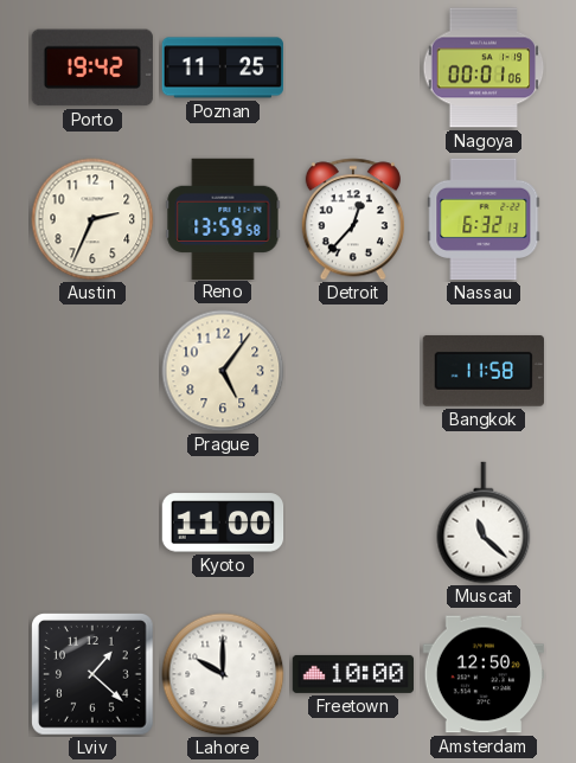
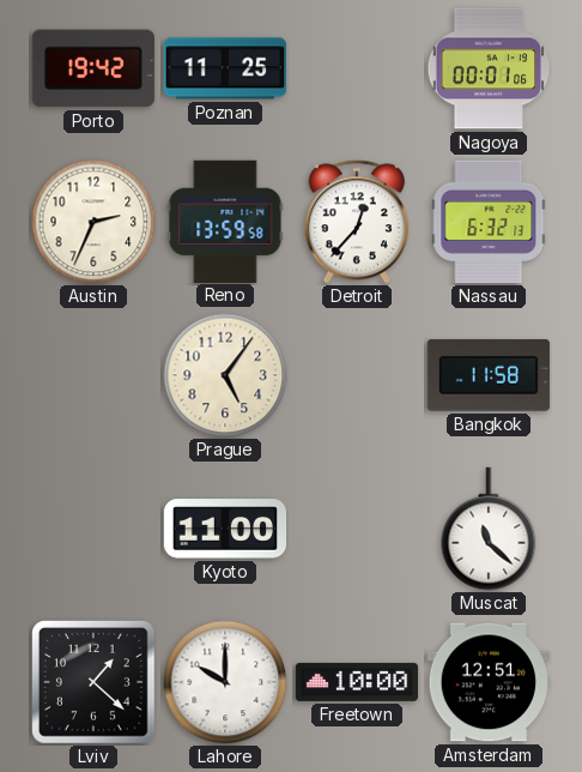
Amsterdam: 12:50 -> 12:51
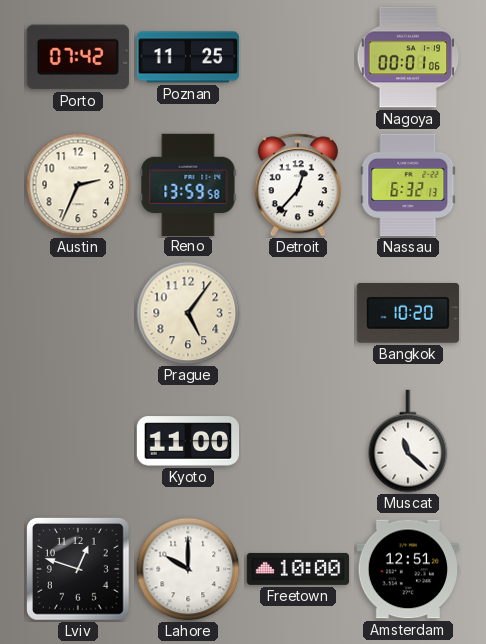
Porto: 19:42 -> 07:42
Bangkok: 11:58 -> 10:20
Lviv: 1:22 -> 12:48
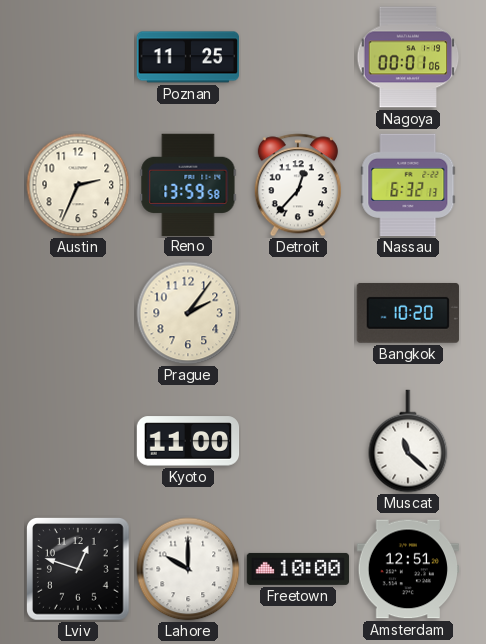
Porto: 07:42 -> none
Prague: 5:06 -> 2:06
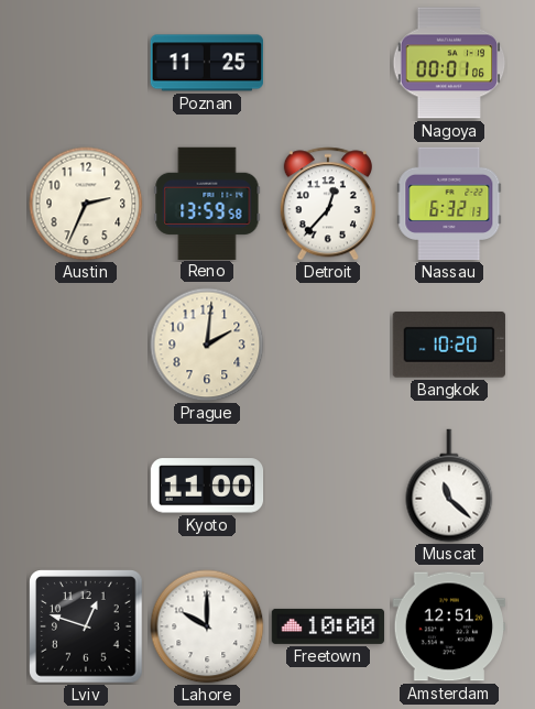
Prague: 2:06 -> 2:01
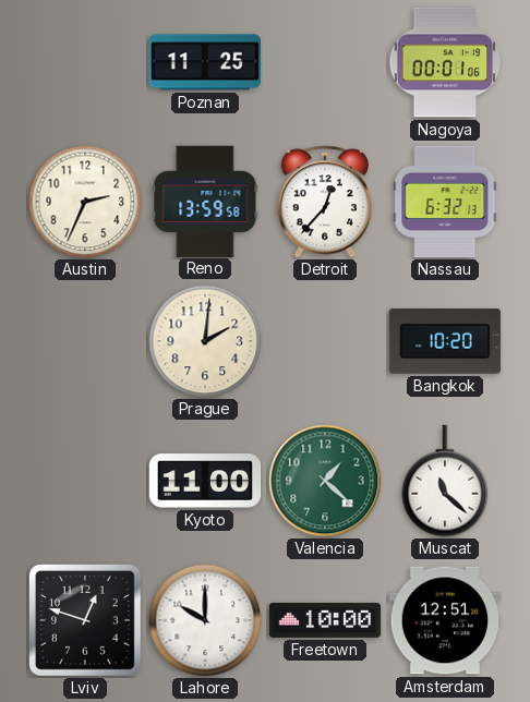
Valencia: none -> 1:22
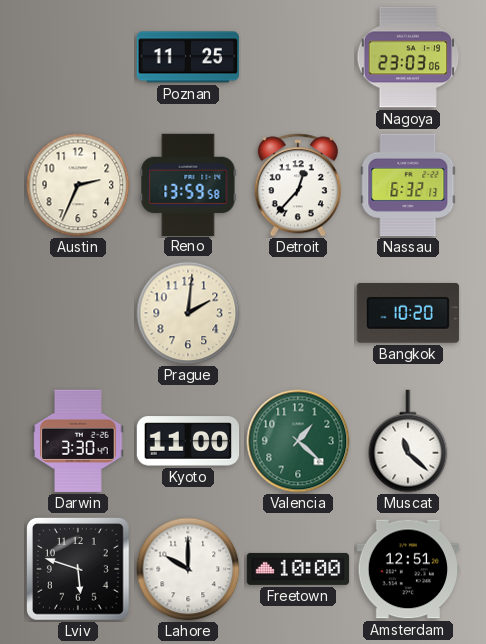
Nagoya: 00:01 -> 23:03
Darwin: none -> 3:30
Lviv: 12:48 -> 5:48
